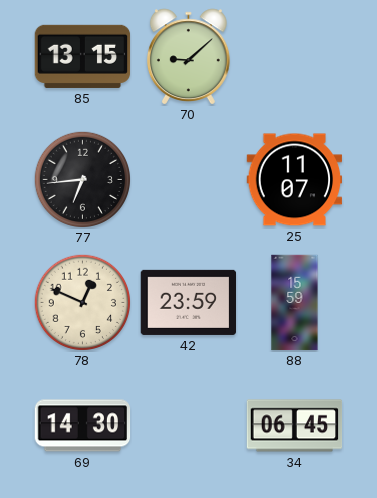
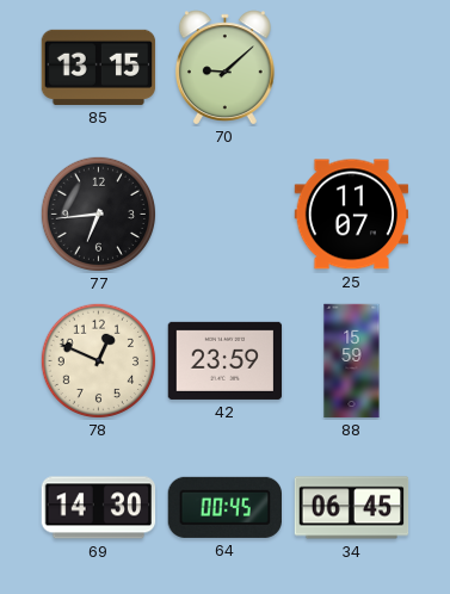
64: none -> 00:45
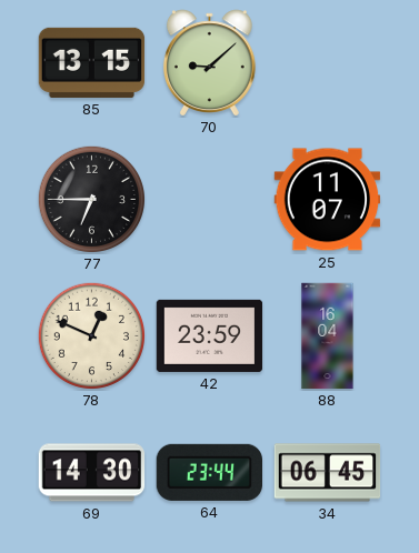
77: 6:44 -> 6:45
88: 15:59 -> 16:04
64: 00:45 -> 23:44
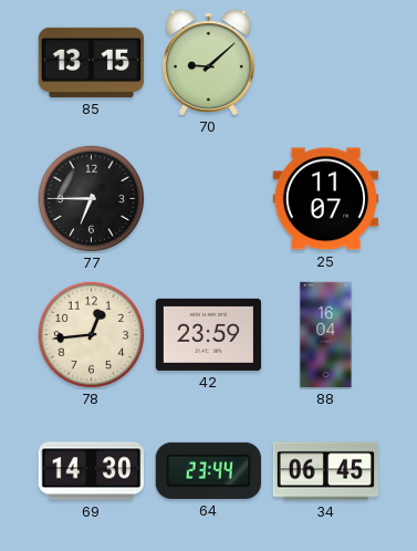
78: 12:49 -> 12:44
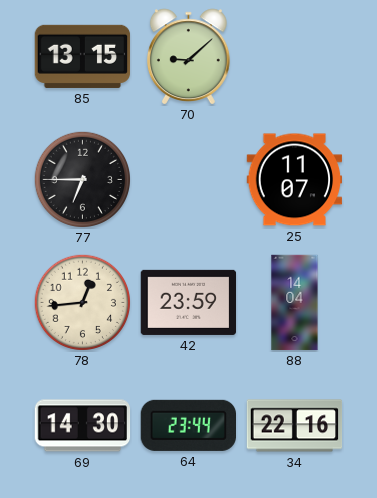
88: 16:04 -> 14:04
34: 06:45 -> 22:16
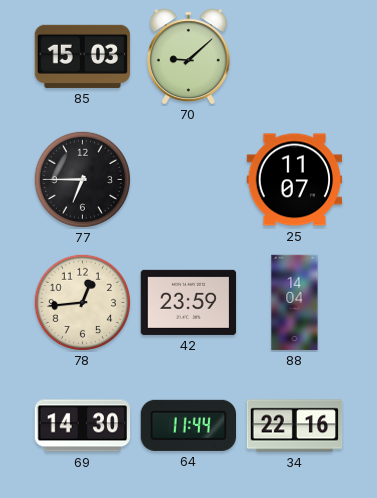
85: 13:15 -> 15:03
64: 23:44 -> 11:44
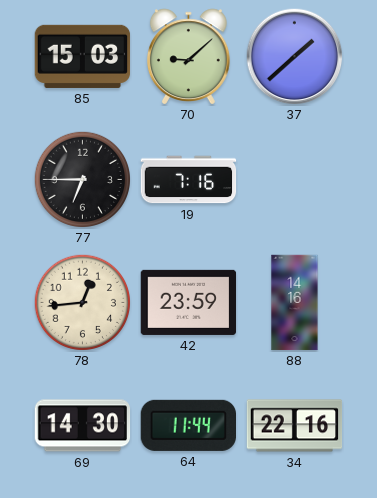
37: none -> 1:38
19: none -> 7:16
25: 11:07 -> none
88: 14:04 -> 14:16
